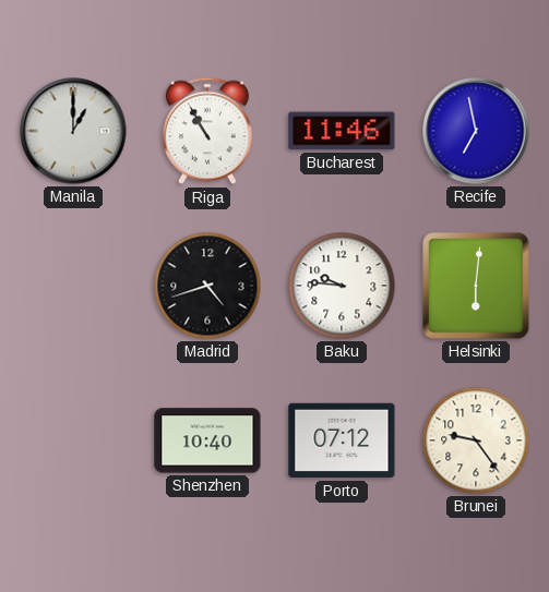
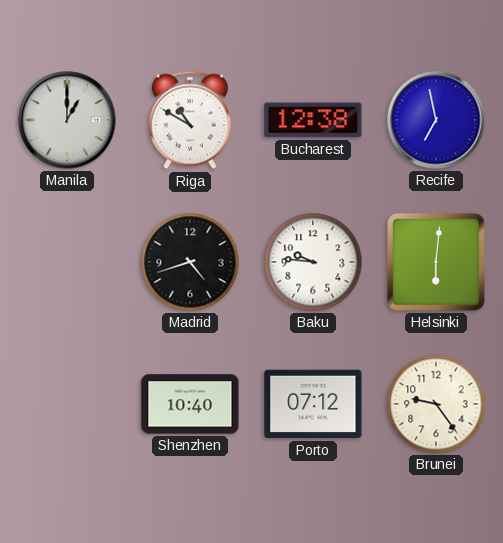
Riga: 10:55 -> 10:50
Bucharest: 11:46 -> 12:38
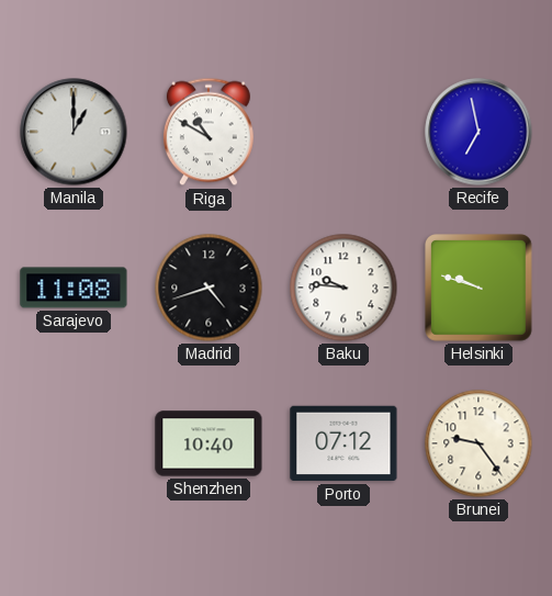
Bucharest: 12:38 -> none
Sarajevo: none -> 11:08
Helsinki: 6:01 -> 9:48
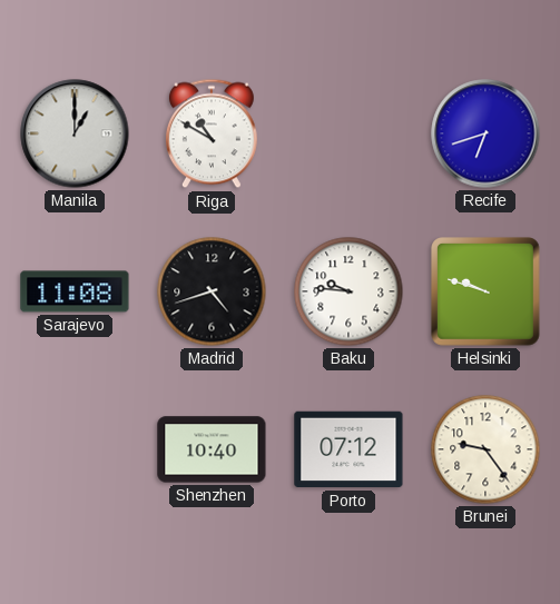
Recife: 6:58 -> 6:42
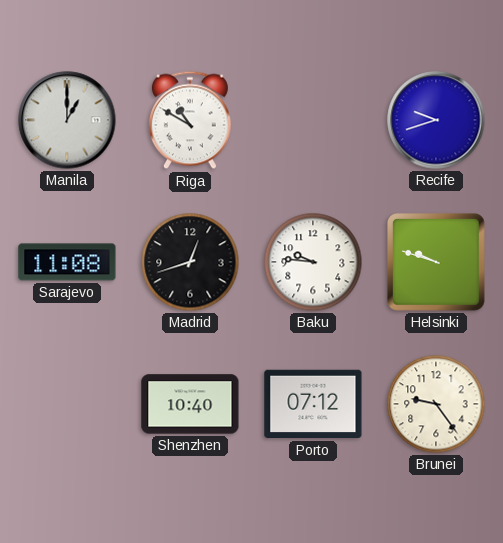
Recife: 6:42 -> 9:42
Madrid: 4:42 -> 12:42
